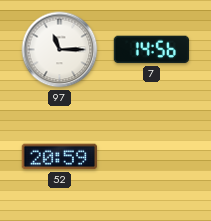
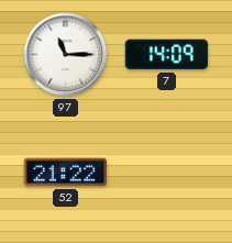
7: 14:56 -> 14:09
52: 20:59 -> 21:22
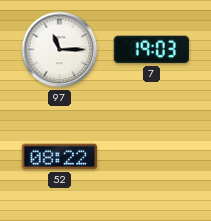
7: 14:09 -> 19:03
52: 21:22 -> 08:22
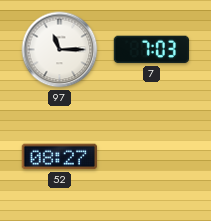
7: 19:03 -> 7:03
52: 08:22 -> 08:27
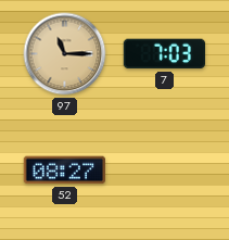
97 dial: white -> champagne
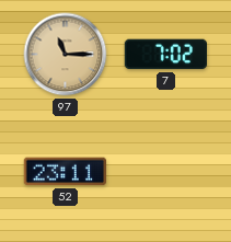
7: 7:03 -> 7:02
52: 08:27 -> 23:11
